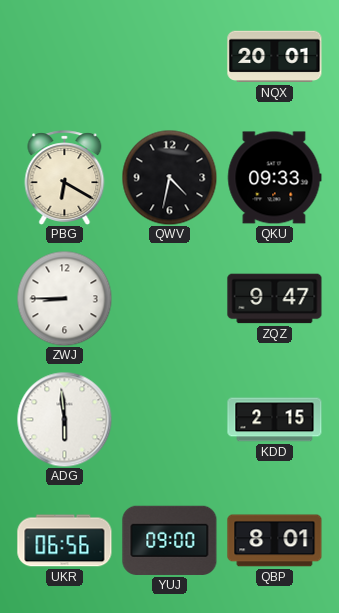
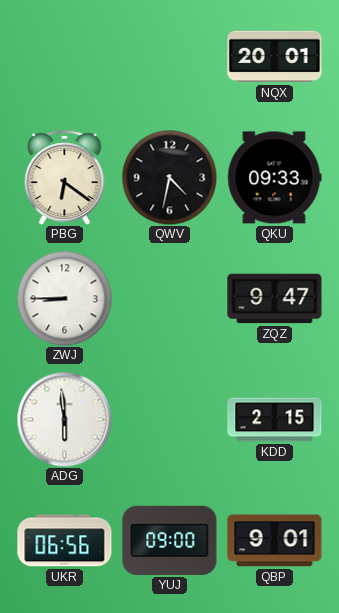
PBG: 6:20 -> 6:21
QBP: 8:01 -> 9:01
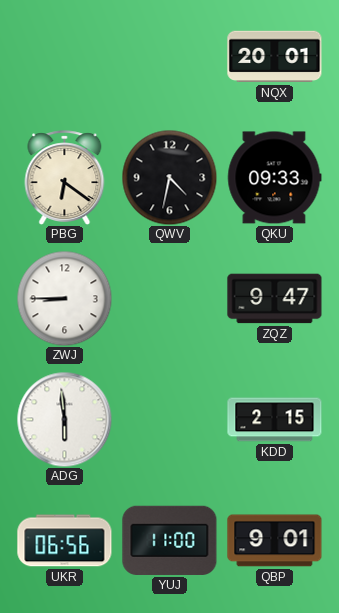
YUJ: 09:00 -> 11:00
